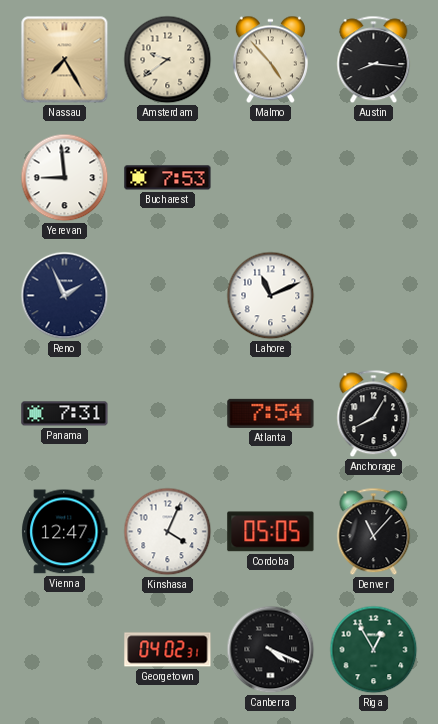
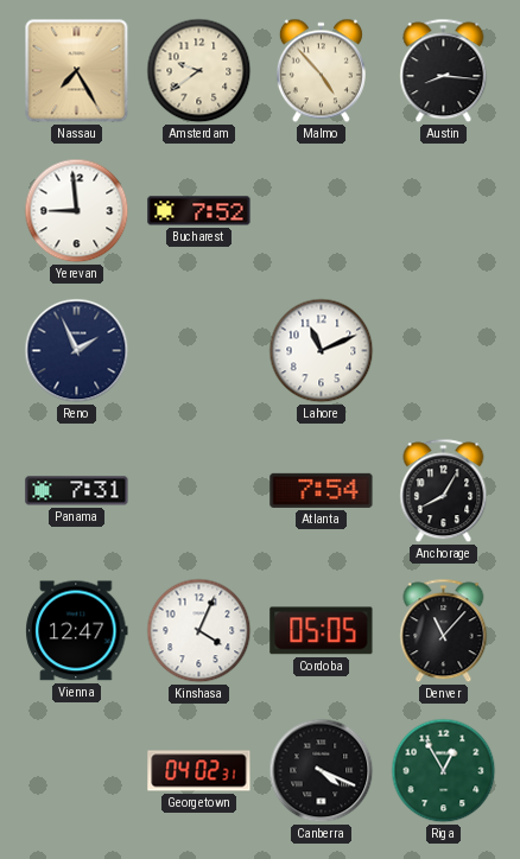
Bucharest: 7:53 -> 7:52
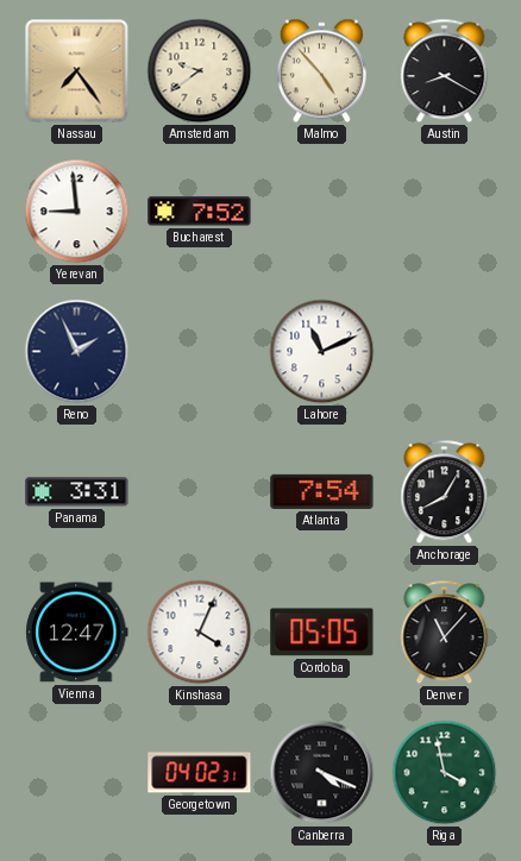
Nassau: 7:25 -> 7:24
Austin: 8:16 -> 8:20
Panama: 7:31 -> 3:31
Riga: 12:55 -> 3:58
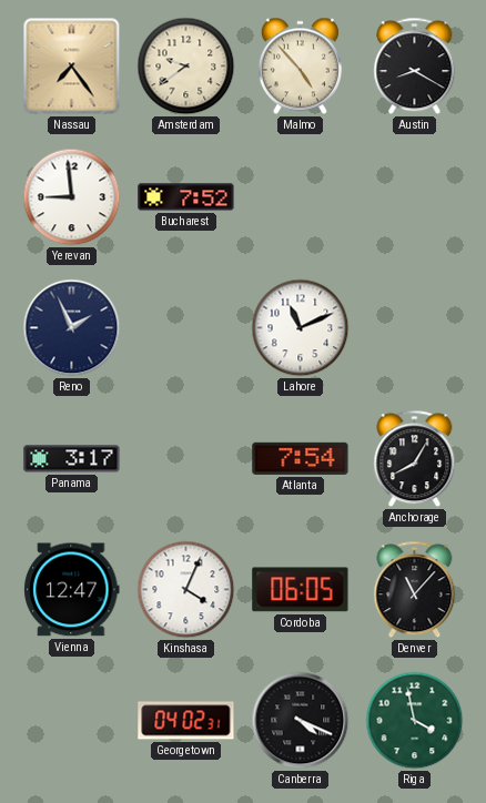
Panama: 3:31 -> 3:17
Cordoba: 05:05 -> 06:05
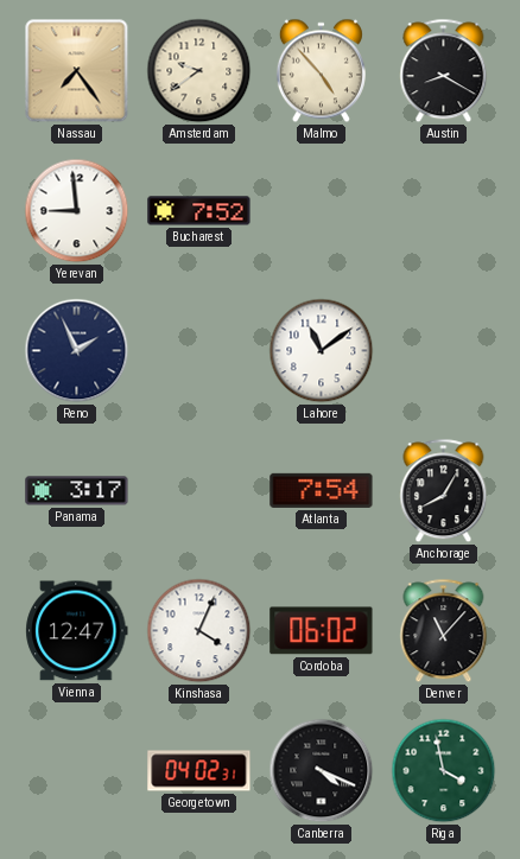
Lahore: 11:11 -> 11:09
Cordoba: 06:05 -> 06:02
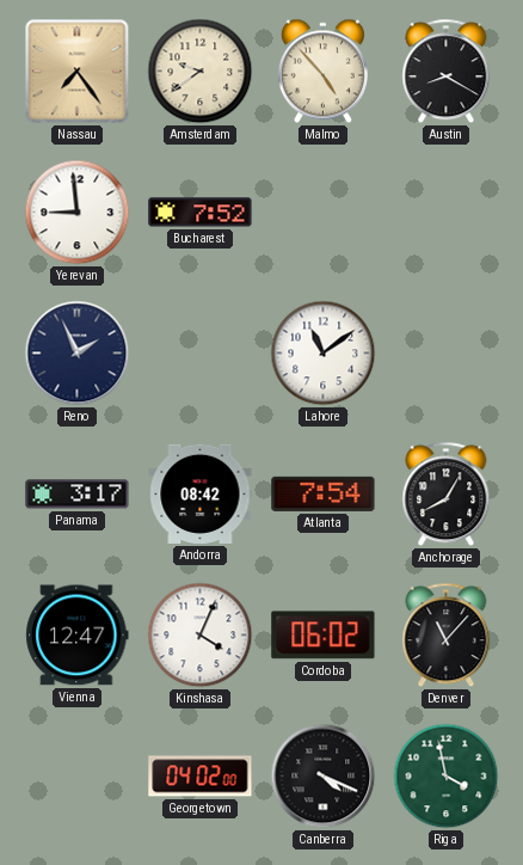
Andorra: none -> 08:42
Georgetown: 04:02:31 -> 04:02:00
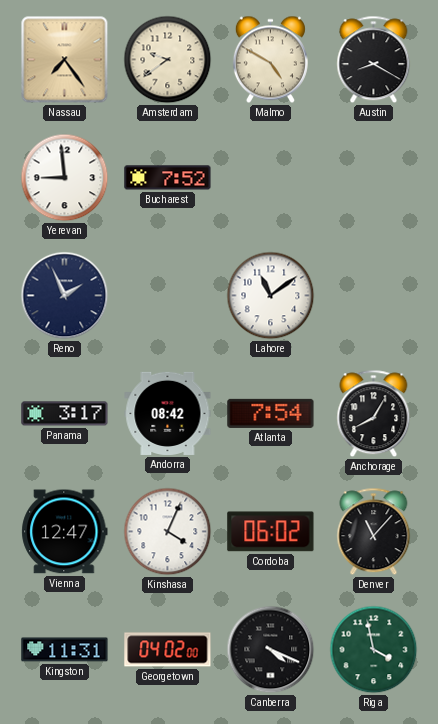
Malmo: 4:53 -> 4:50
Kingston: none -> 11:31
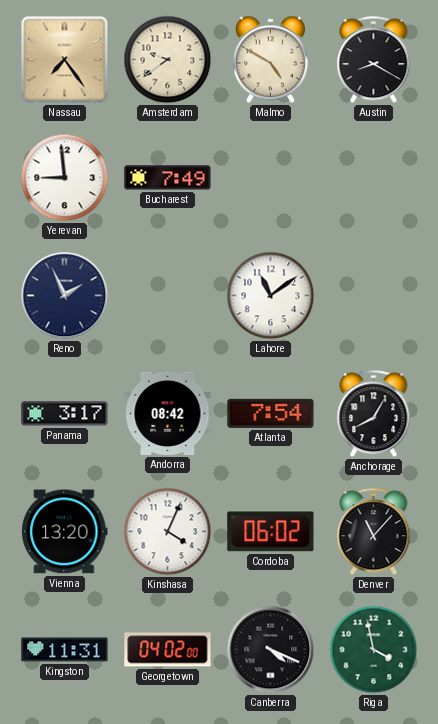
Bucharest: 7:52 -> 7:49
Vienna: 12:47 -> 13:20
